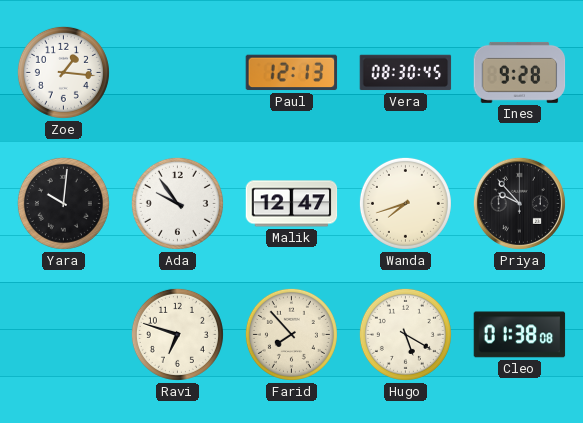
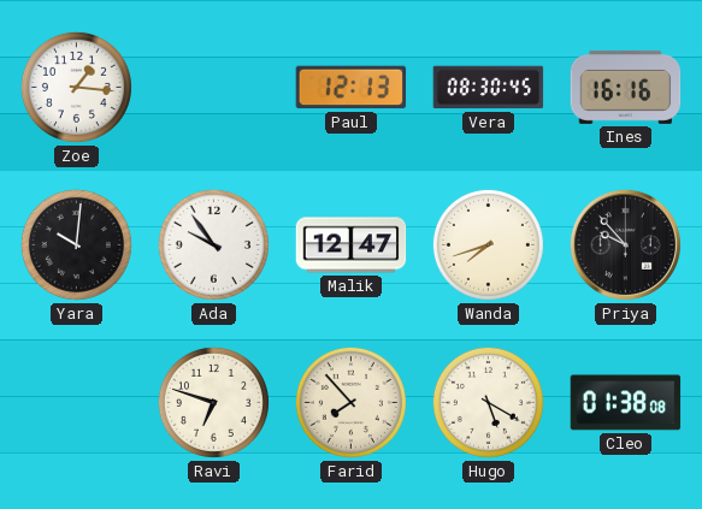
Ines: 9:28 -> 16:16
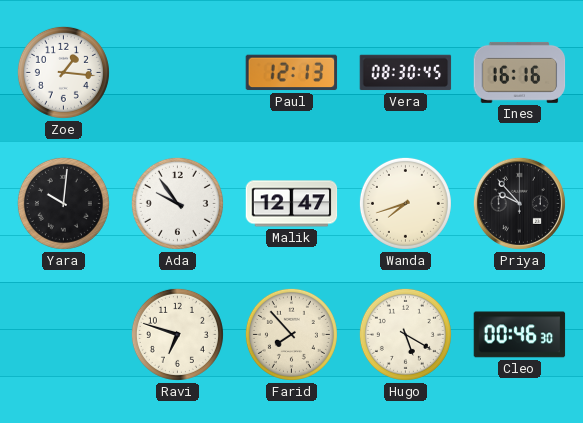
Cleo: 01:38 -> 00:46
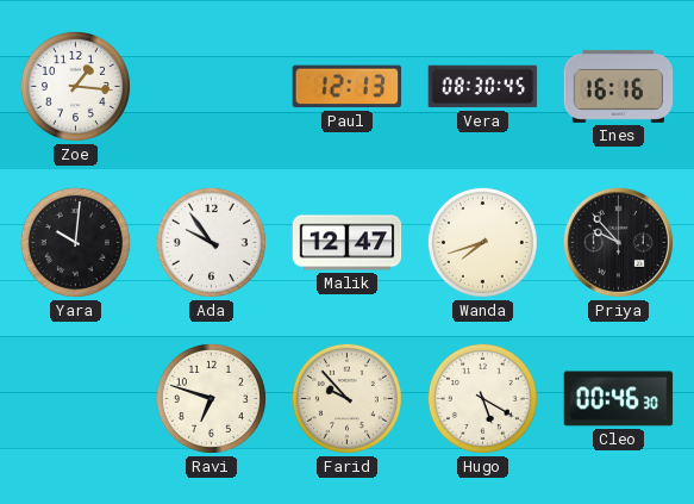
Farid: 7:53 -> 9:53
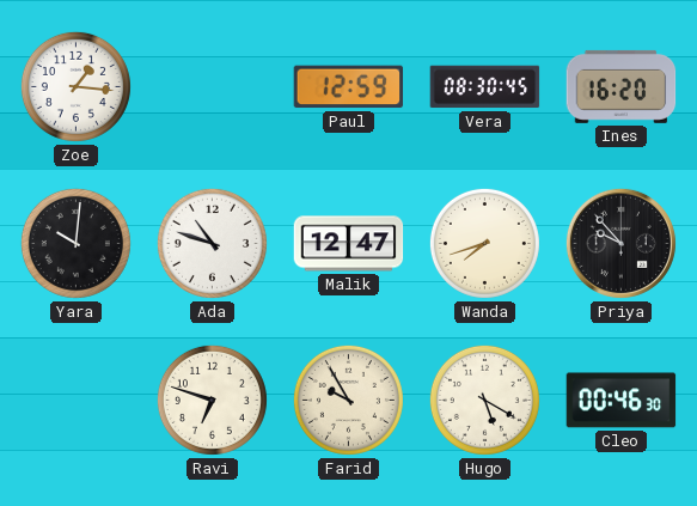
Paul: 12:13 -> 12:59
Ines: 16:16 -> 16:20
Ada: 9:54 -> 10:48
Farid: 9:53 -> 9:55
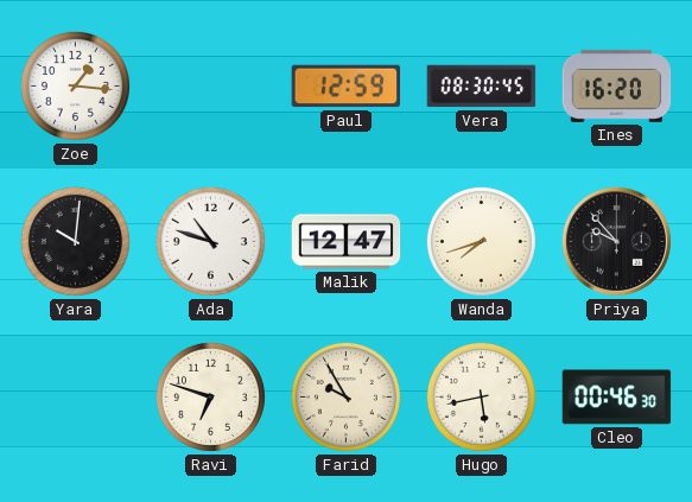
Hugo: 5:20 -> 5:43
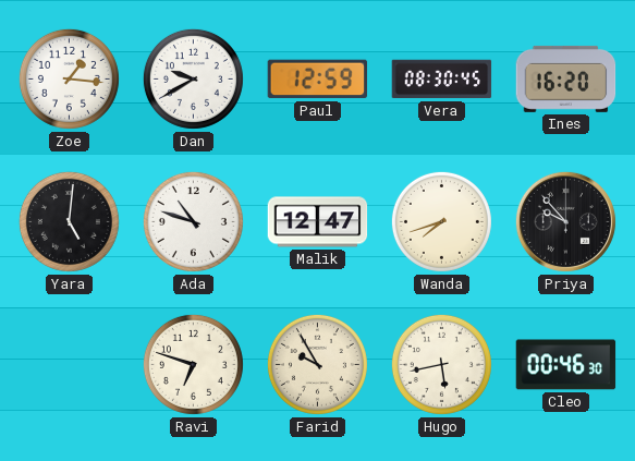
Dan: none -> 9:40
Yara: 10:01 -> 5:01
